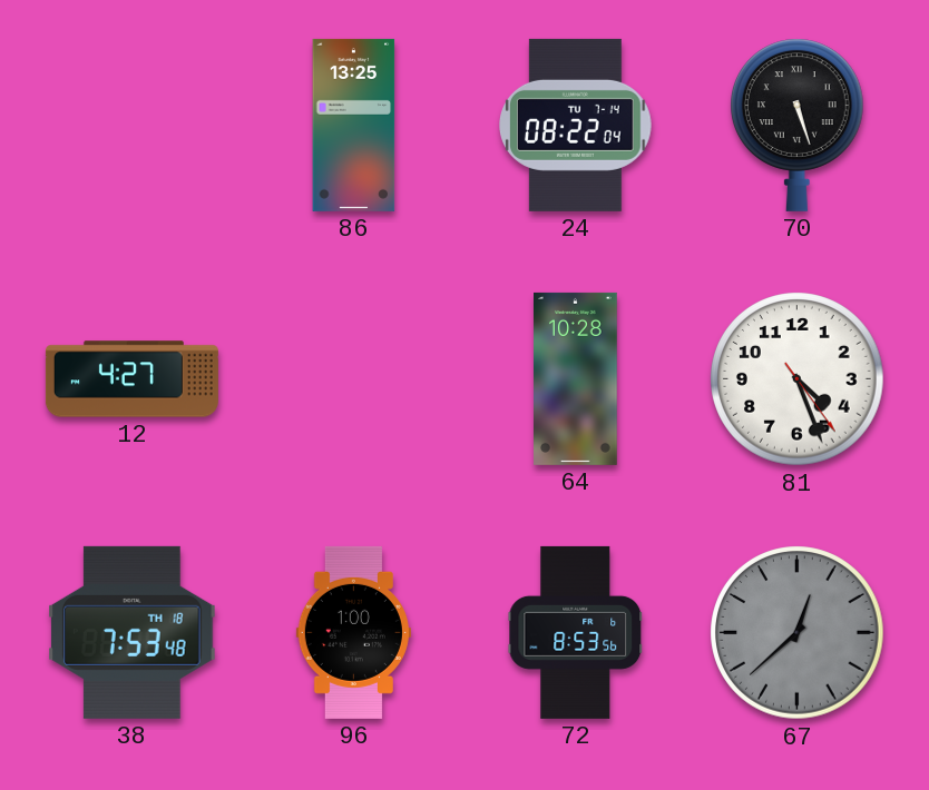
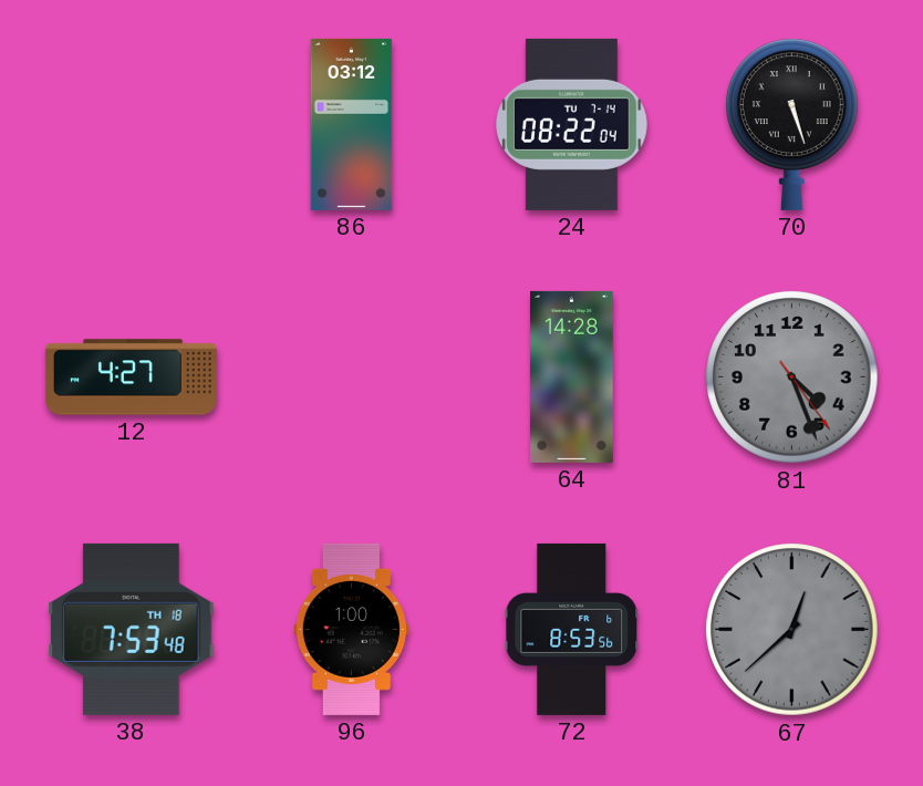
86: 13:25 -> 03:12
64: 10:28 -> 14:28
81 dial: white -> grey
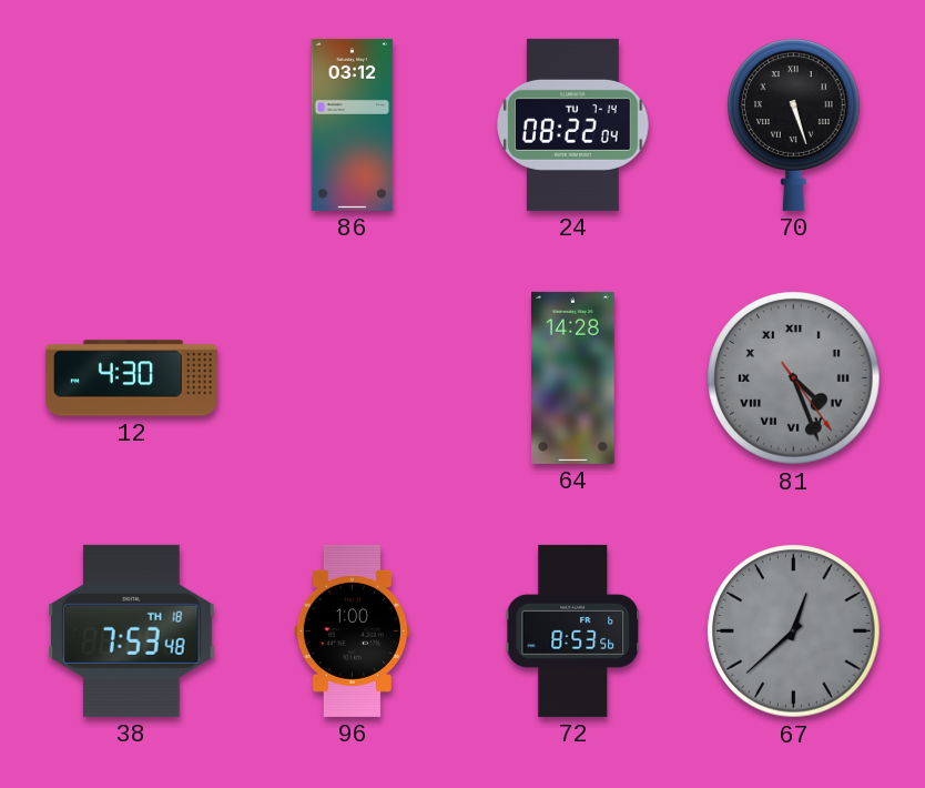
12: 4:27 -> 4:30
81 numerals: Arabic -> Roman
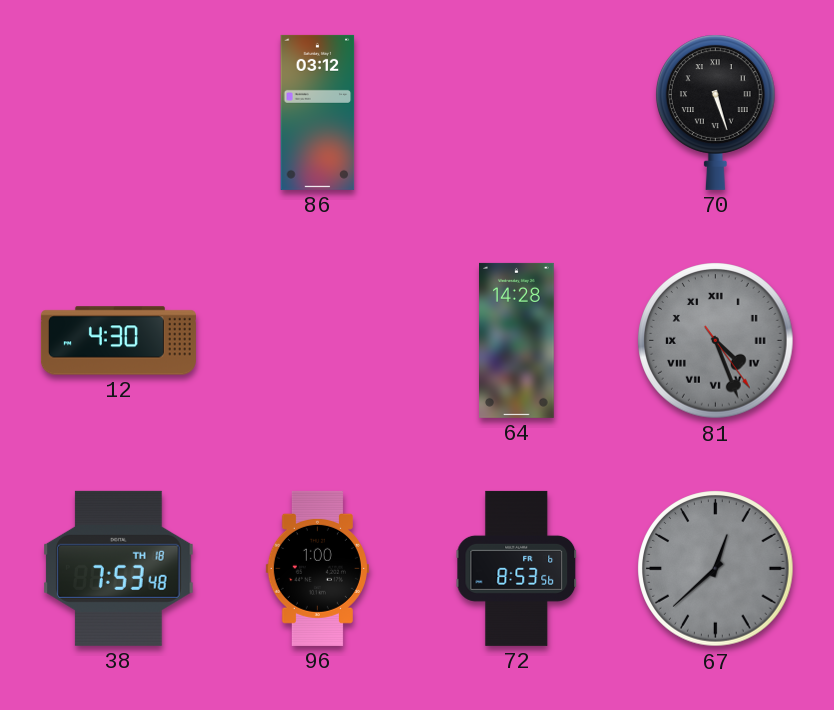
24: 08:22 -> none
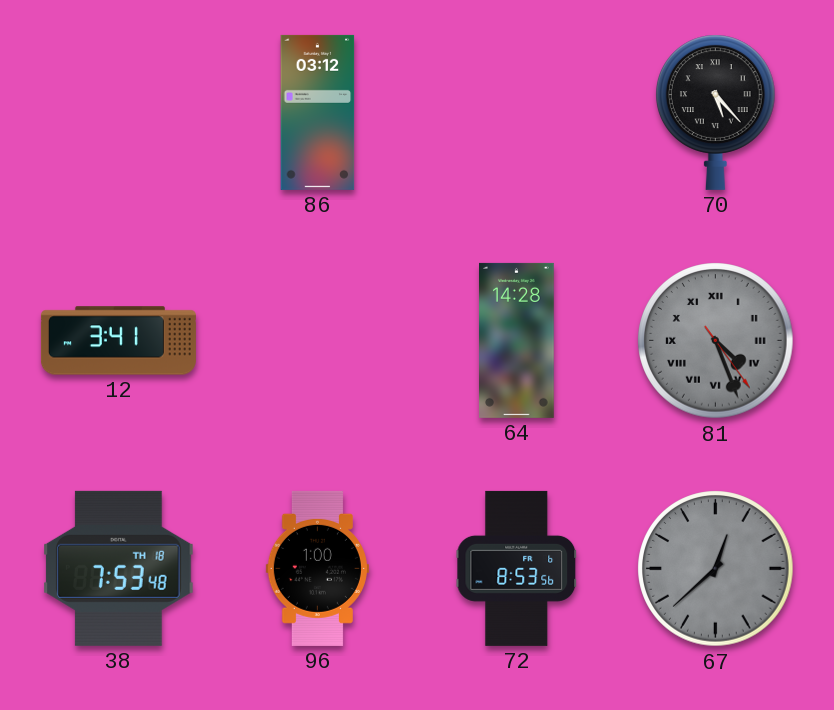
70: 5:27 -> 5:23
12: 4:30 -> 3:41
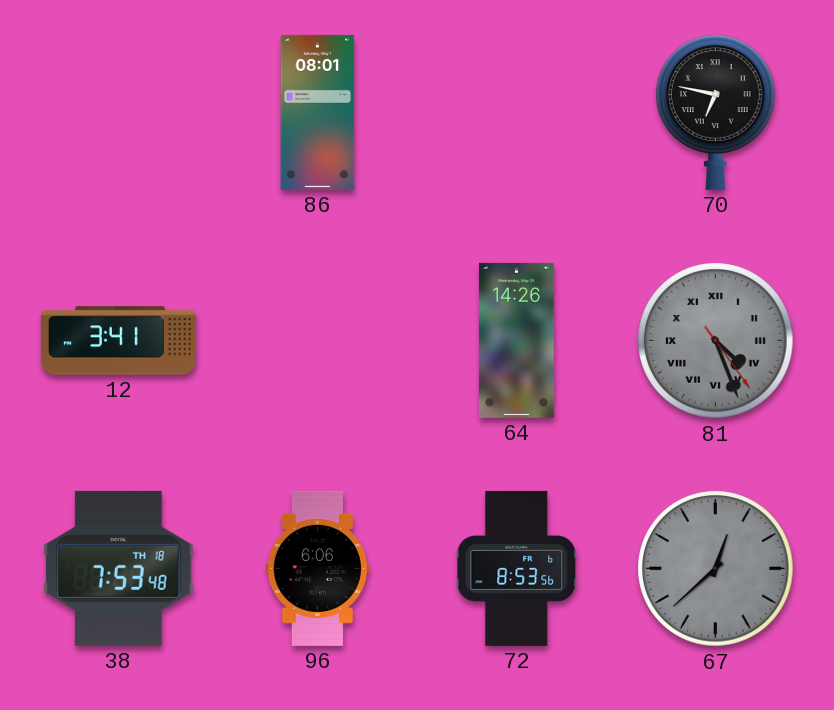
86: 03:12 -> 08:01
70: 5:23 -> 6:47
64: 14:28 -> 14:26
96: 1:00 -> 6:06
